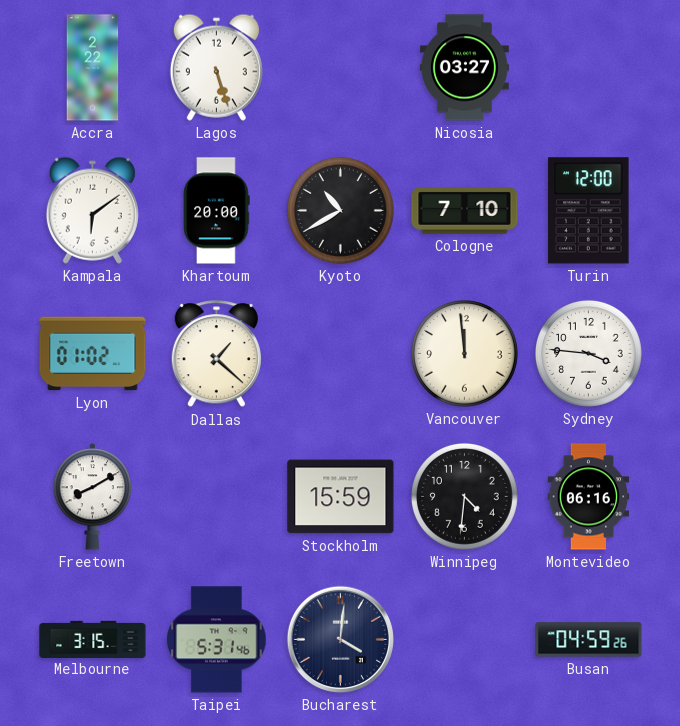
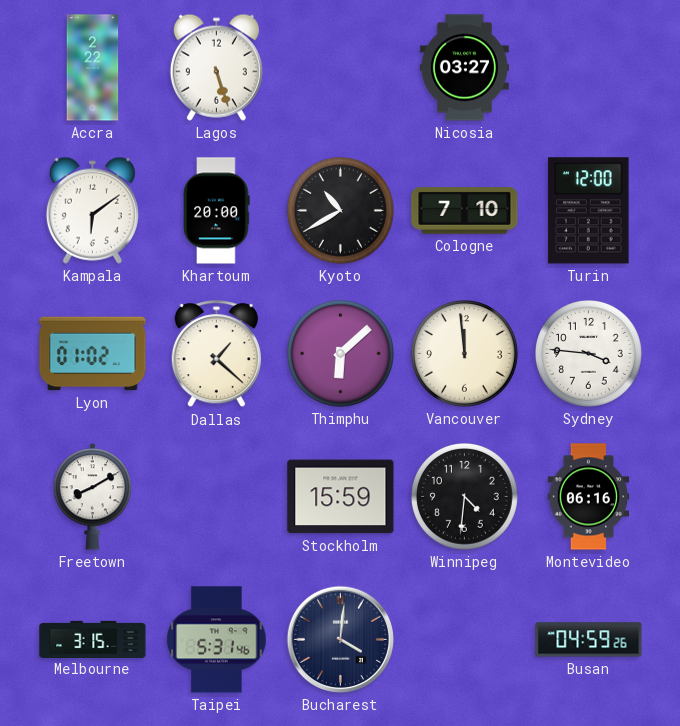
Thimphu: none -> 6:08
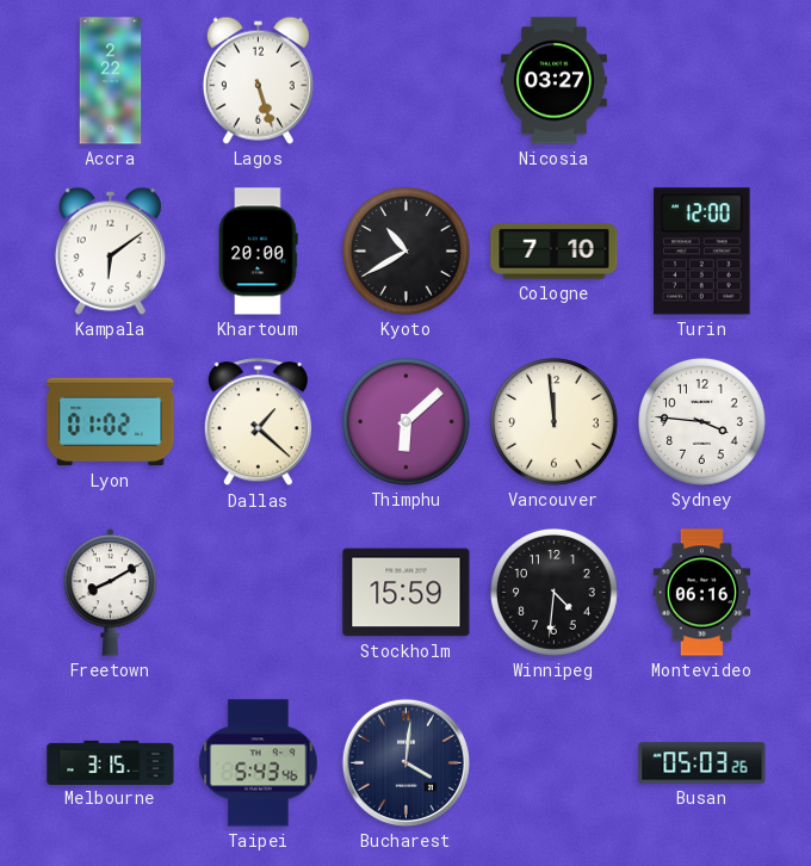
Taipei: 5:31 -> 5:43
Busan: 04:59 -> 05:03
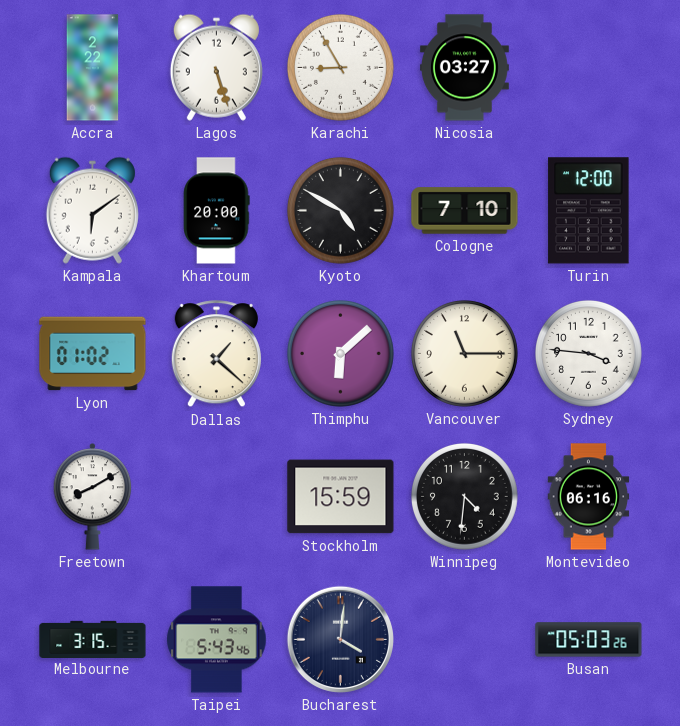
Karachi: none -> 8:55
Kyoto: 10:40 -> 4:50
Vancouver: 11:59 -> 11:15
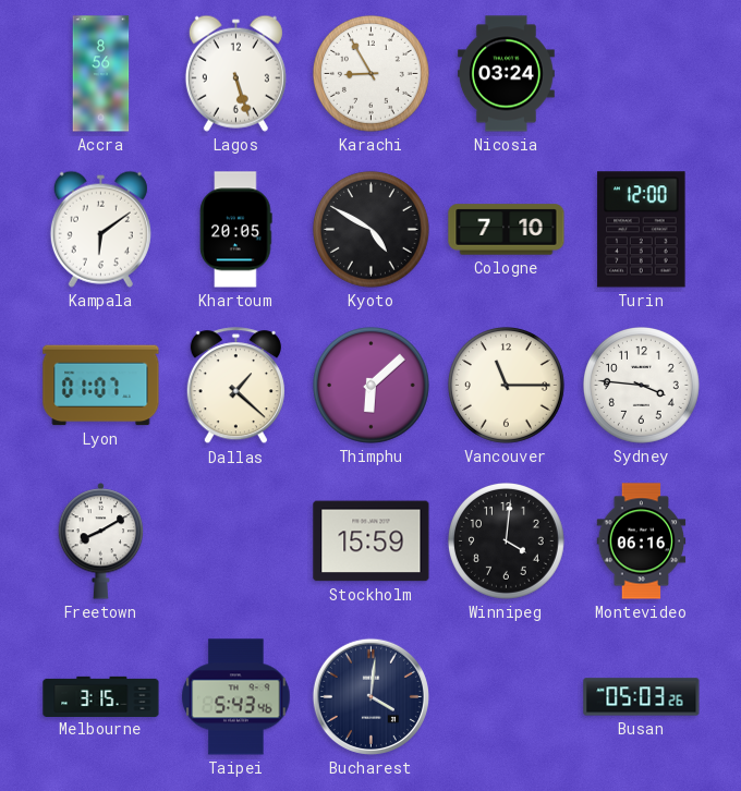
Accra: 2:22 -> 8:56
Nicosia: 03:27 -> 03:24
Khartoum: 20:00 -> 20:05
Lyon: 01:02 -> 01:07
Winnipeg: 4:31 -> 4:01
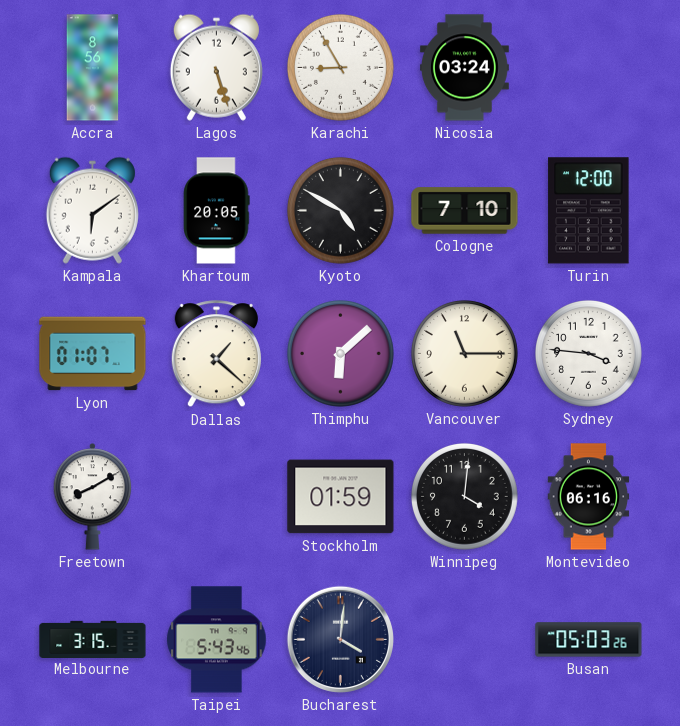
Stockholm: 15:59 -> 01:59
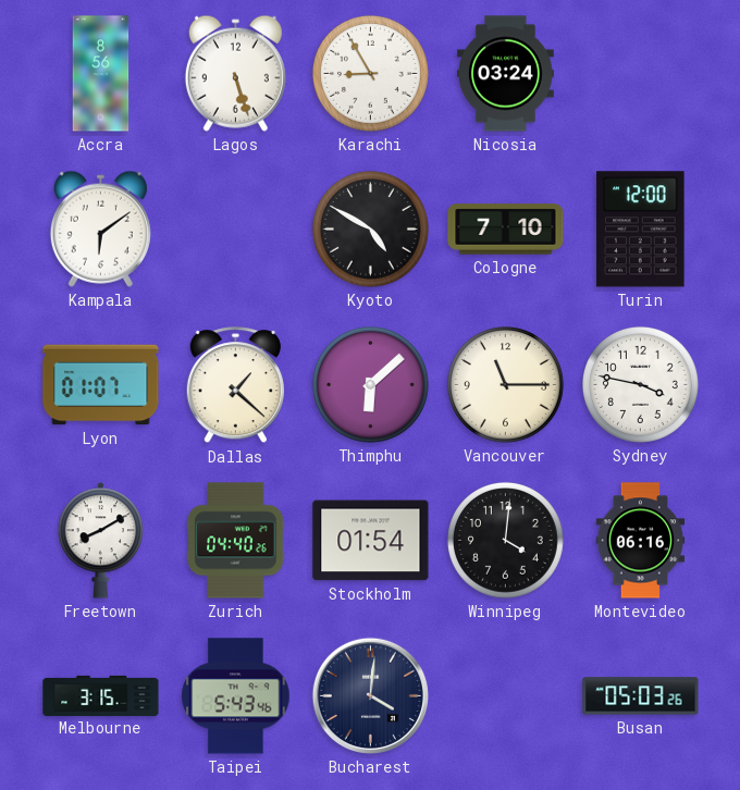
Khartoum: 20:05 -> none
Sydney: 3:46 -> 3:47
Zurich: none -> 04:40
Stockholm: 01:59 -> 01:54
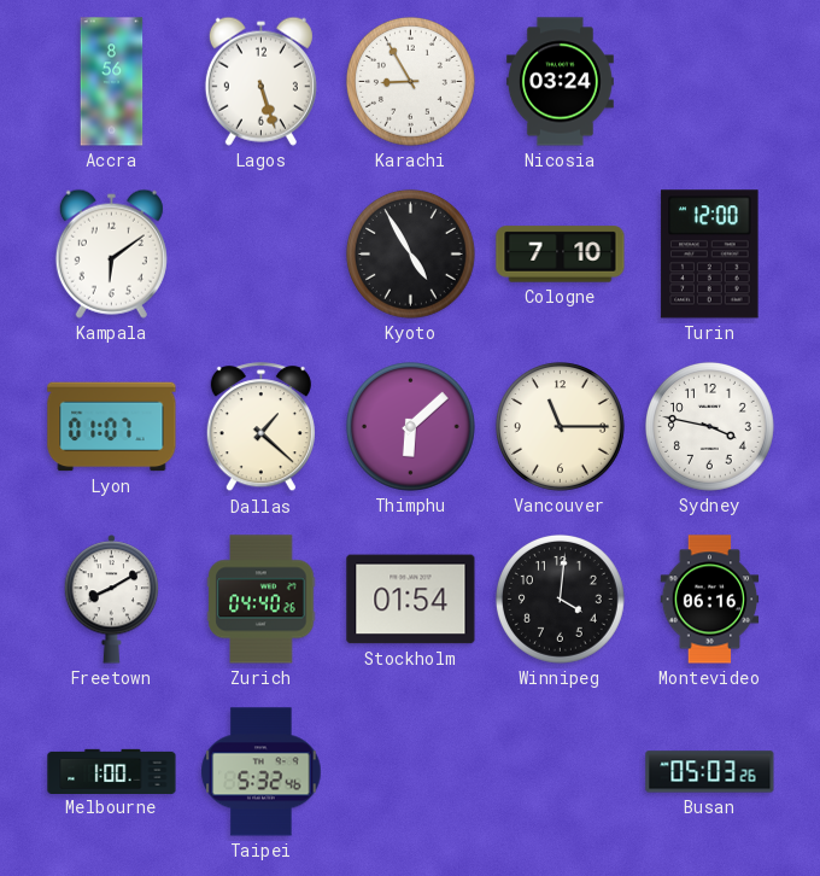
Kyoto: 4:50 -> 4:55
Melbourne: 3:15 -> 1:00
Taipei: 5:43 -> 5:32
Bucharest: 4:01 -> none
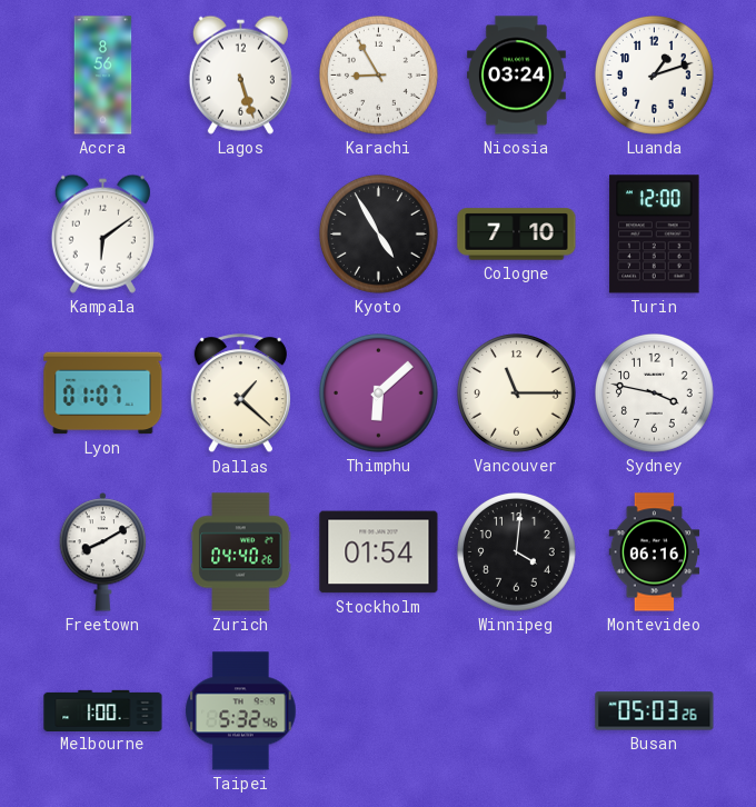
Luanda: none -> 1:12
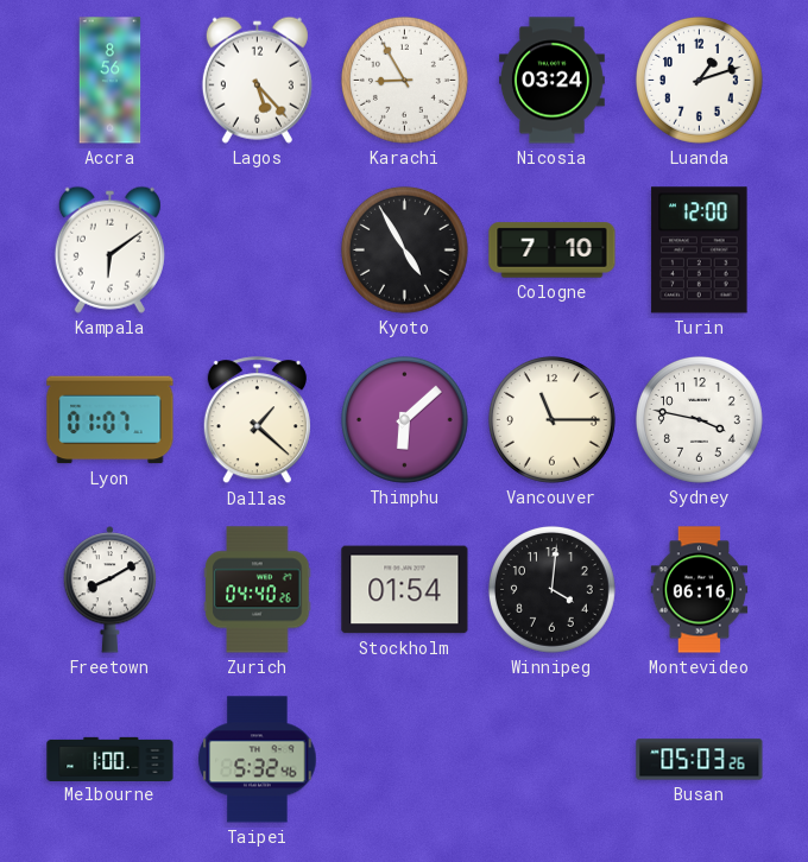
Lagos: 5:27 -> 5:23
